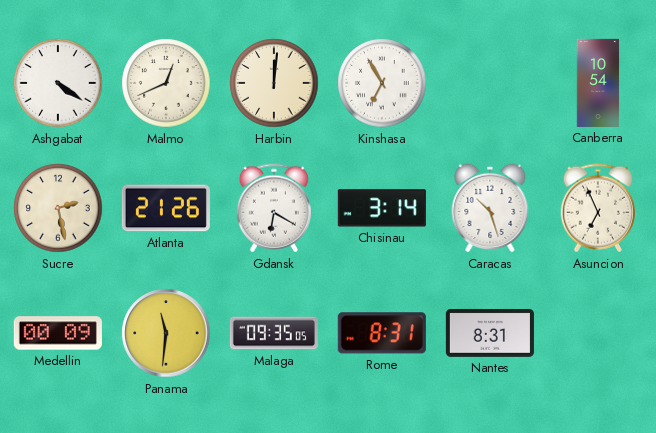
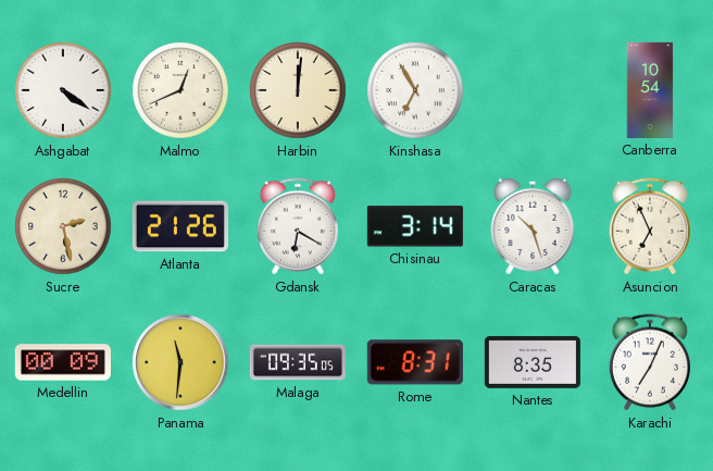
Nantes: 8:31 -> 8:35
Karachi: none -> 7:04
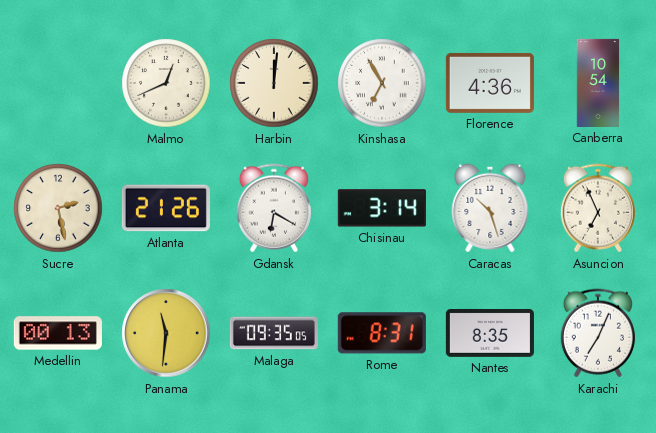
Ashgabat: 4:21 -> none
Florence: none -> 4:36
Medellin: 00:09 -> 00:13
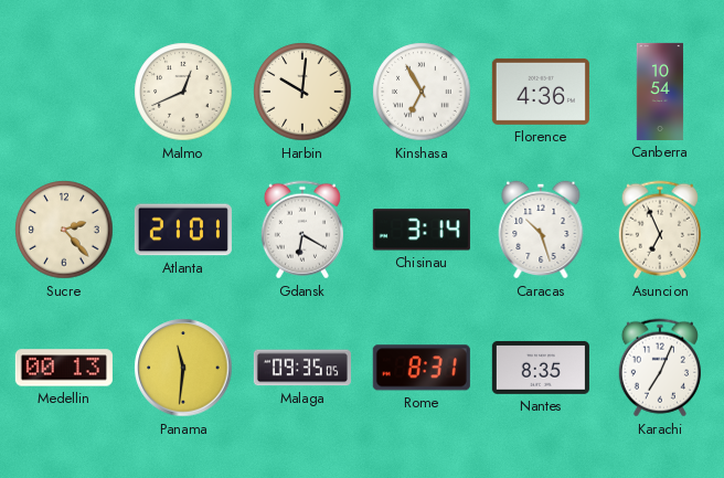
Harbin: 12:01 -> 10:01
Sucre: 2:28 -> 2:23
Atlanta: 21:26 -> 21:01
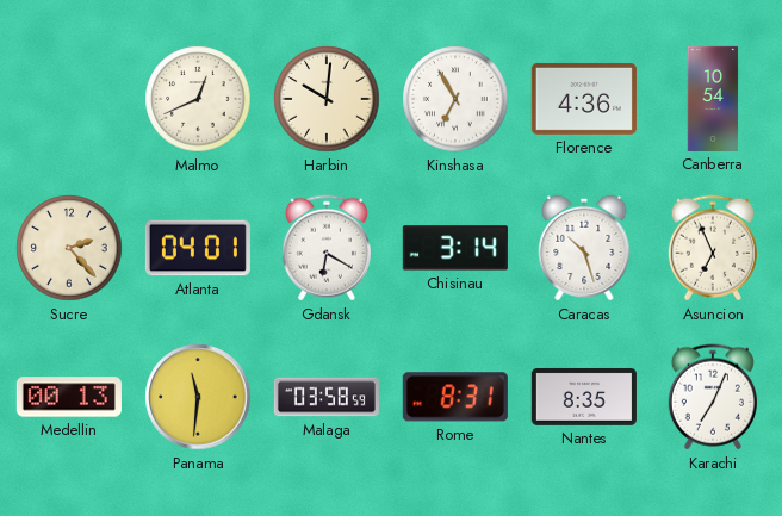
Atlanta: 21:01 -> 04:01
Malaga: 09:35 -> 03:58
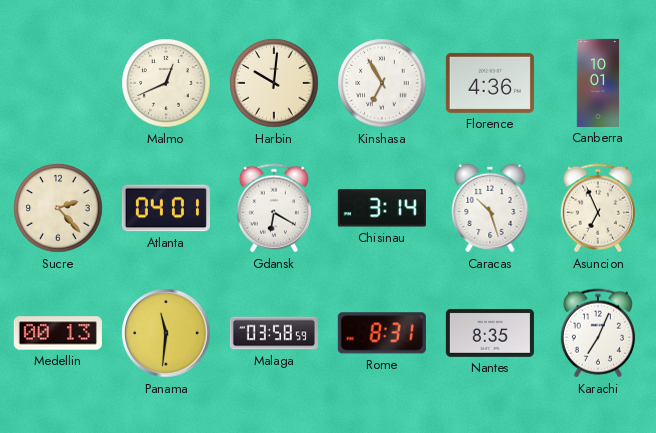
Canberra: 10:54 -> 10:01
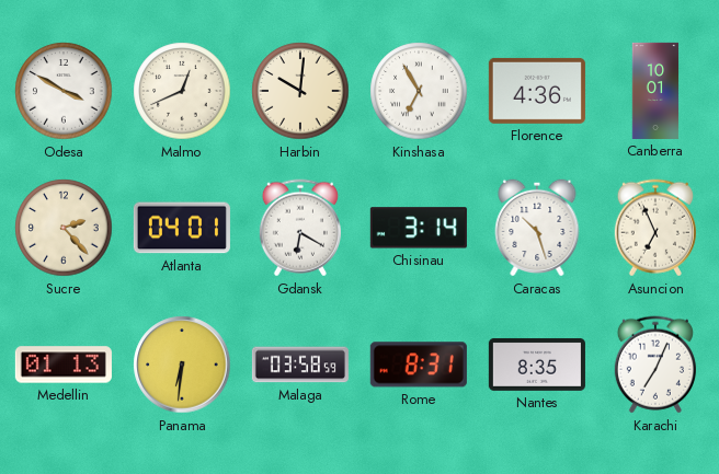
Odesa: none -> 3:50
Medellin: 00:13 -> 01:13
Panama: 11:31 -> 6:31
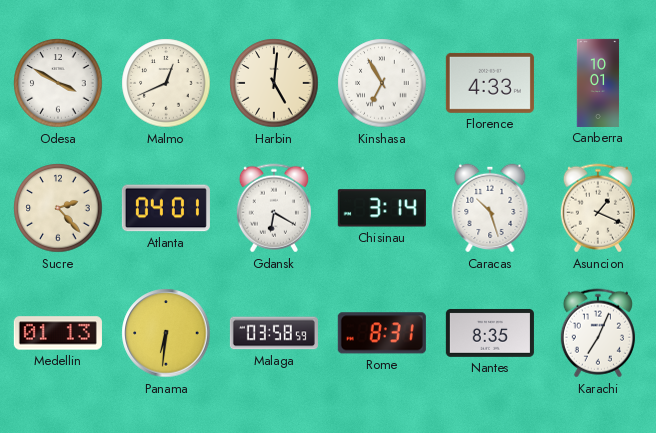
Harbin: 10:01 -> 5:01
Florence: 4:36 -> 4:33
Asuncion: 6:56 -> 1:19
